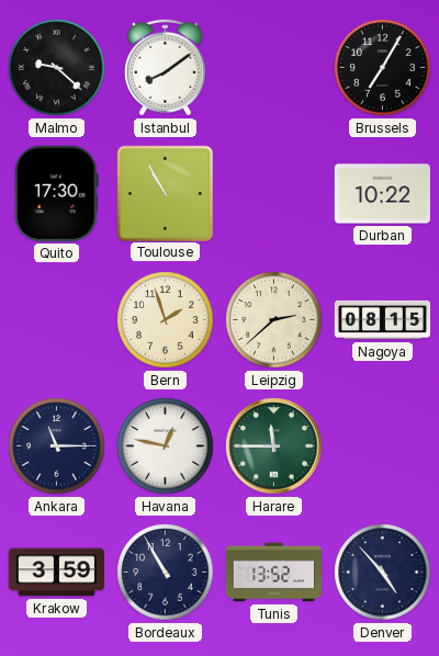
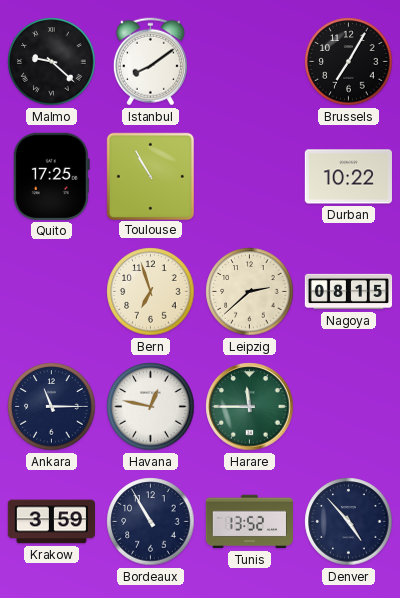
Quito: 17:30 -> 17:25
Bern: 1:57 -> 6:57
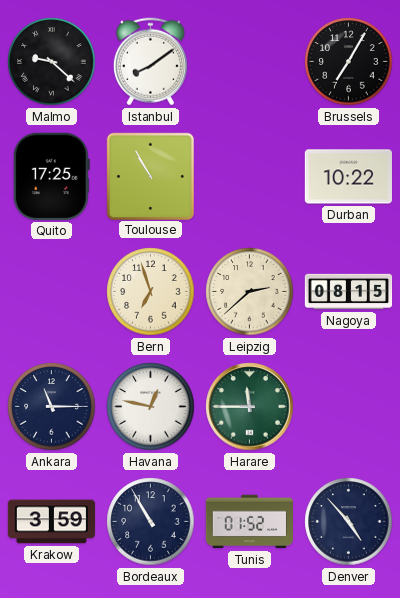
Tunis: 13:52 -> 01:52
